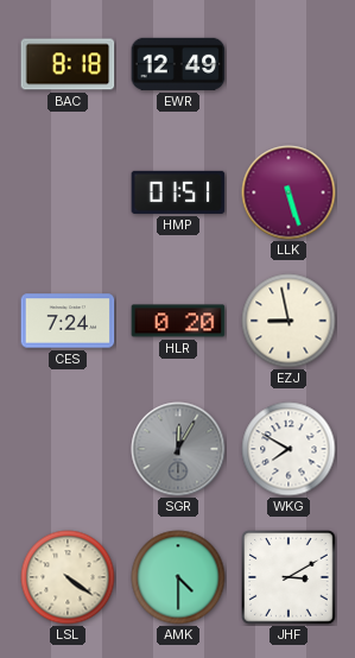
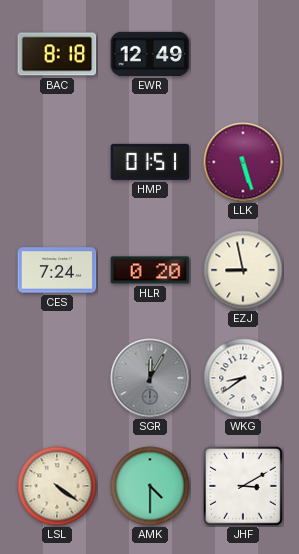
WKG: 7:50 -> 8:39
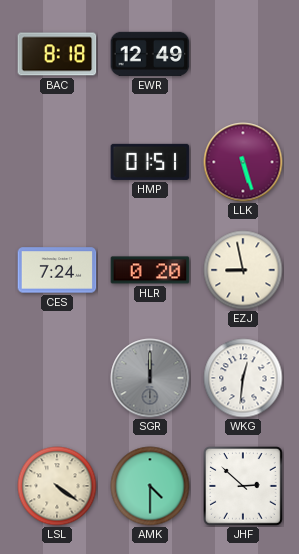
SGR: 12:05 -> 12:00
WKG: 8:39 -> 12:31
JHF: 3:10 -> 2:52
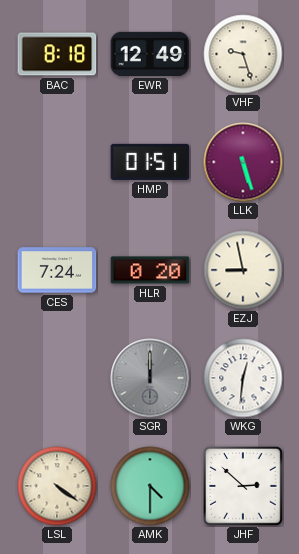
VHF: none -> 9:27
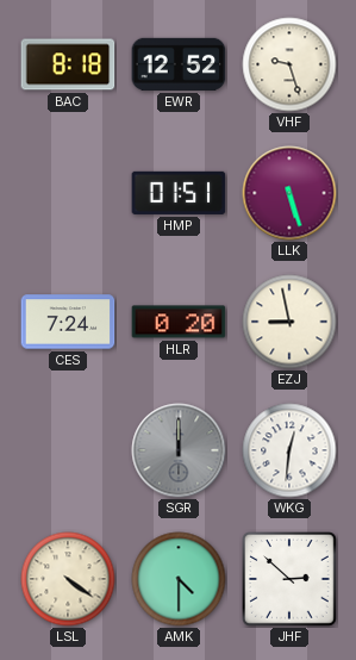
EWR: 12:49 -> 12:52
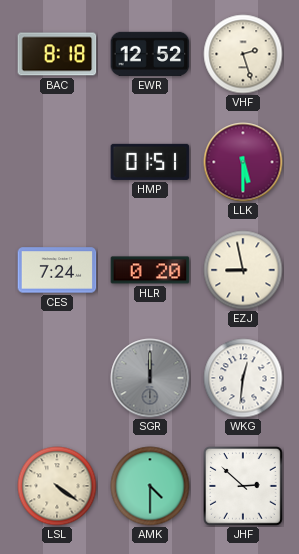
VHF: 9:27 -> 2:27
LLK: 5:27 -> 5:30
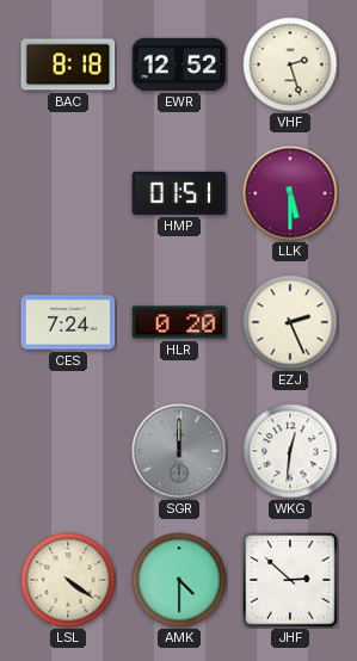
EZJ: 8:58 -> 2:26
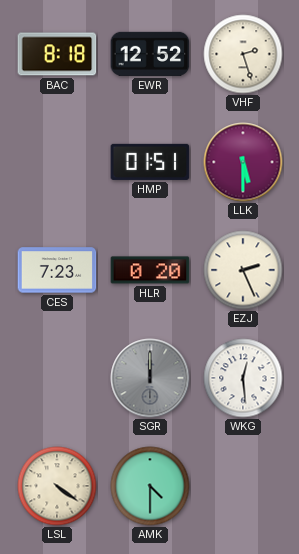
CES: 7:24 -> 7:23
WKG: 12:31 -> 12:29
JHF: 2:52 -> none
